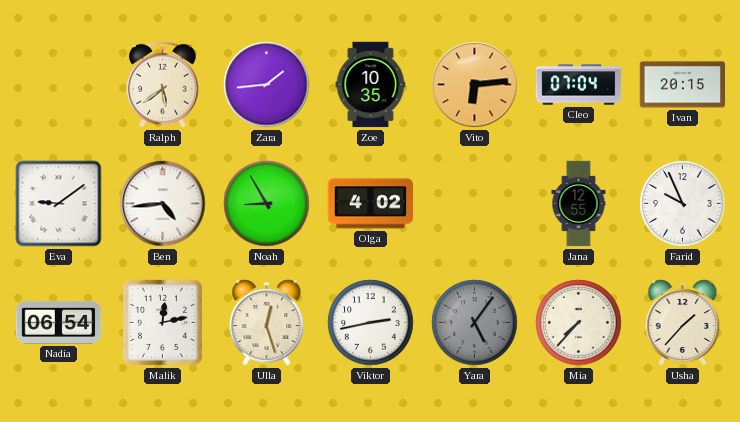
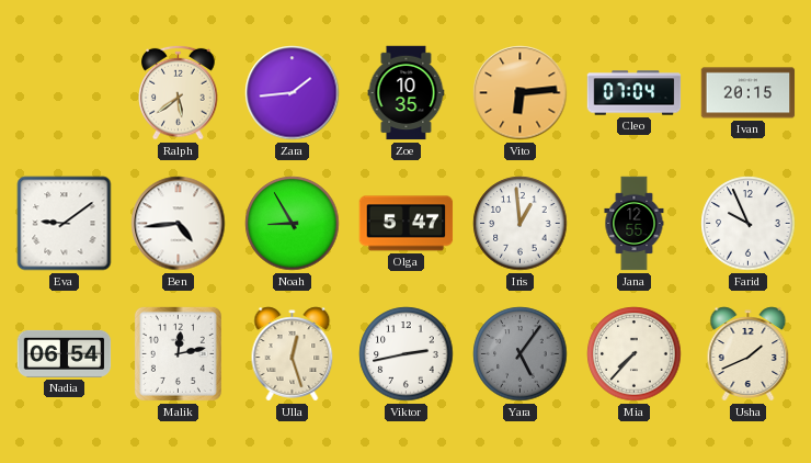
Olga: 4:02 -> 5:47
Iris: none -> 12:59
Usha: 1:37 -> 1:41
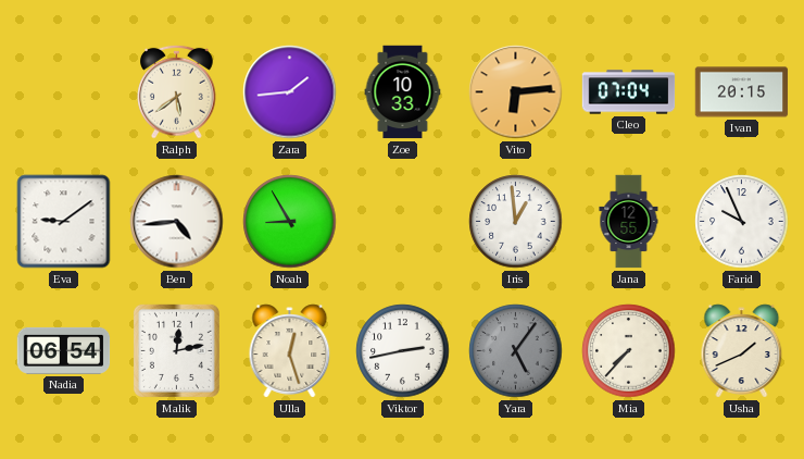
Zoe: 10:35 -> 10:33
Olga: 5:47 -> none
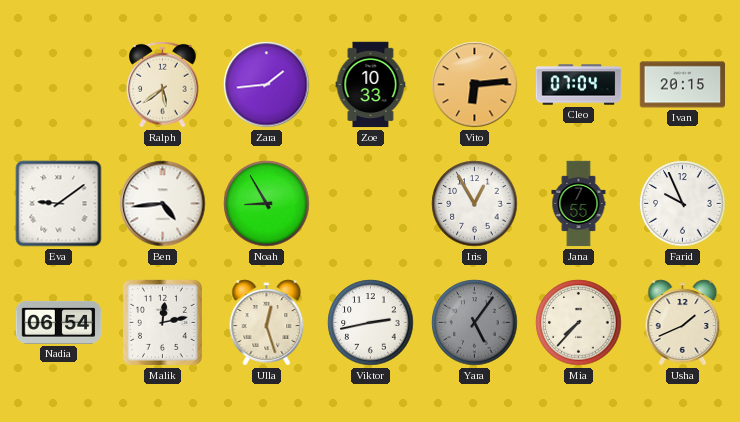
Iris: 12:59 -> 12:55
Jana: 12:55 -> 7:55
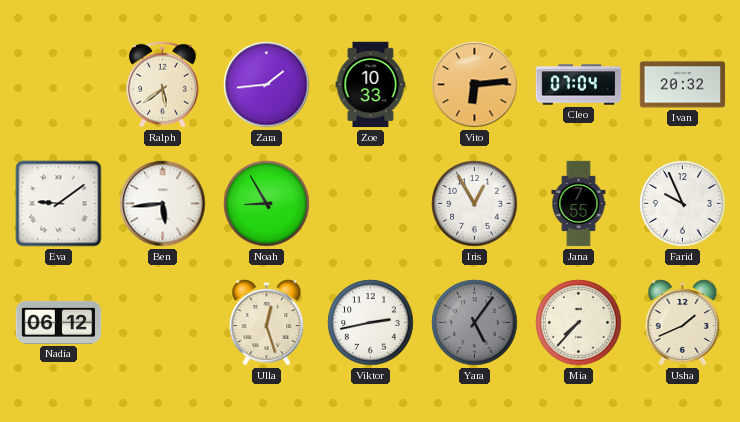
Ivan: 20:15 -> 20:32
Ben: 4:44 -> 5:44
Nadia: 06:54 -> 06:12
Malik: 12:13 -> none
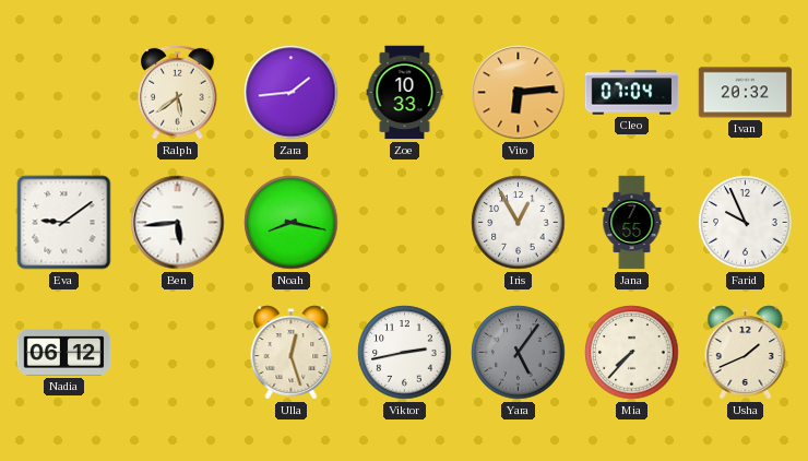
Noah: 8:55 -> 8:17
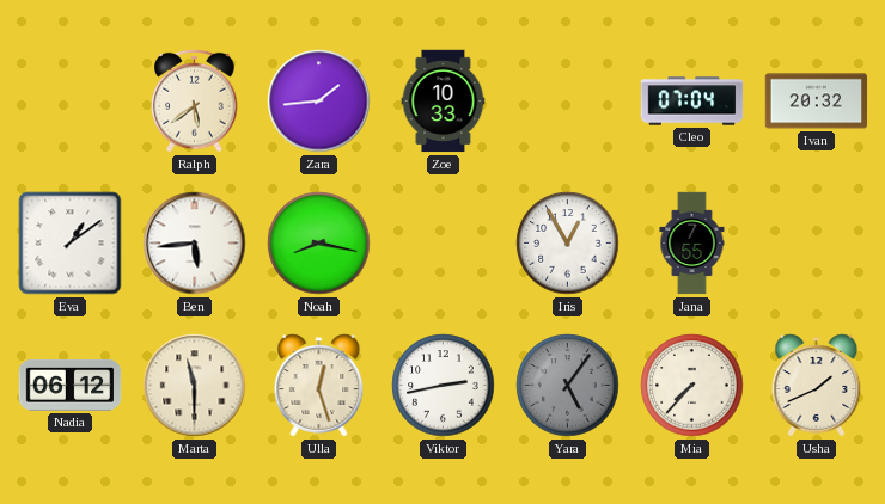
Vito: 6:14 -> none
Eva: 9:09 -> 1:09
Farid: 9:56 -> none
Marta: none -> 11:30
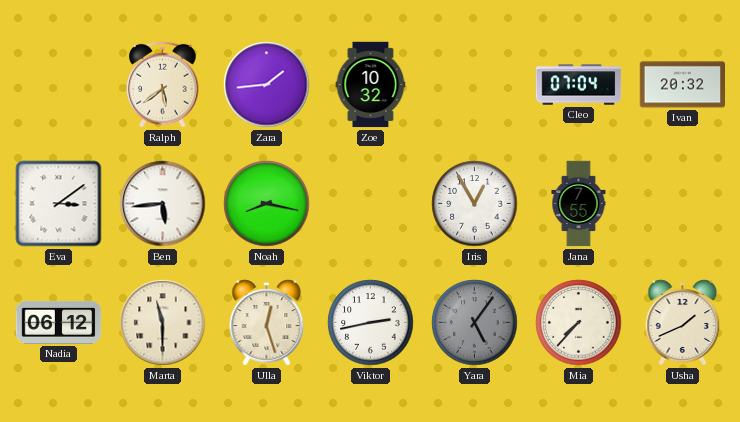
Zoe: 10:33 -> 10:32
Eva: 1:09 -> 3:09
